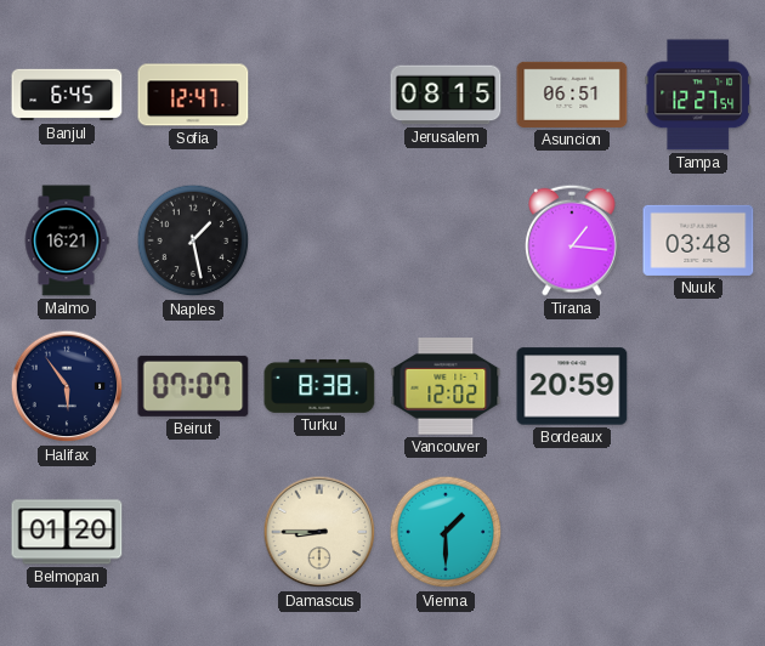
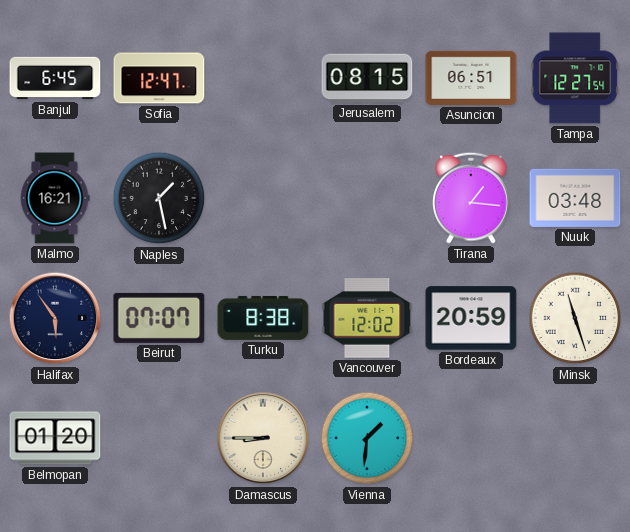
Minsk: none -> 11:27
Vienna: 1:30 -> 1:31
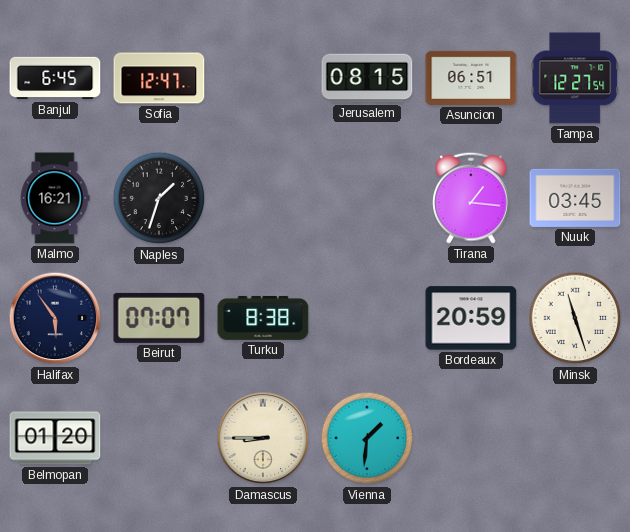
Naples: 1:28 -> 1:33
Nuuk: 03:48 -> 03:45
Vancouver: 12:02 -> none
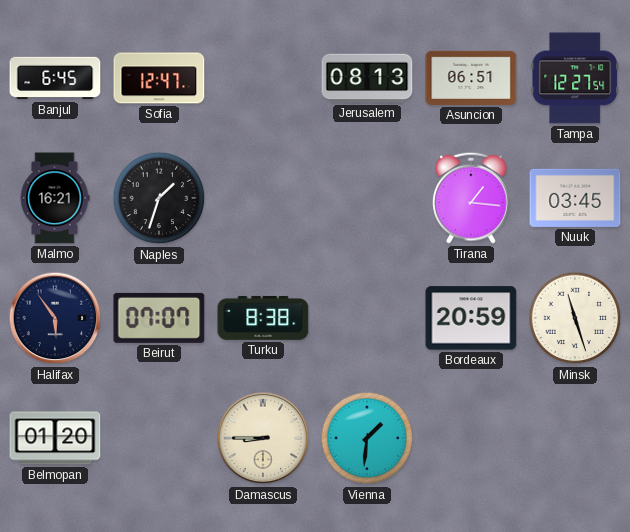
Jerusalem: 08:15 -> 08:13
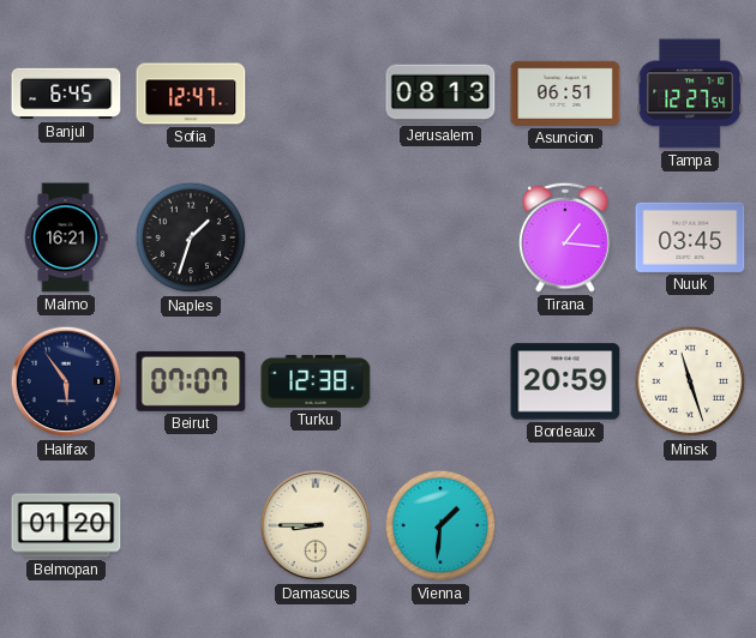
Turku: 8:38 -> 12:38
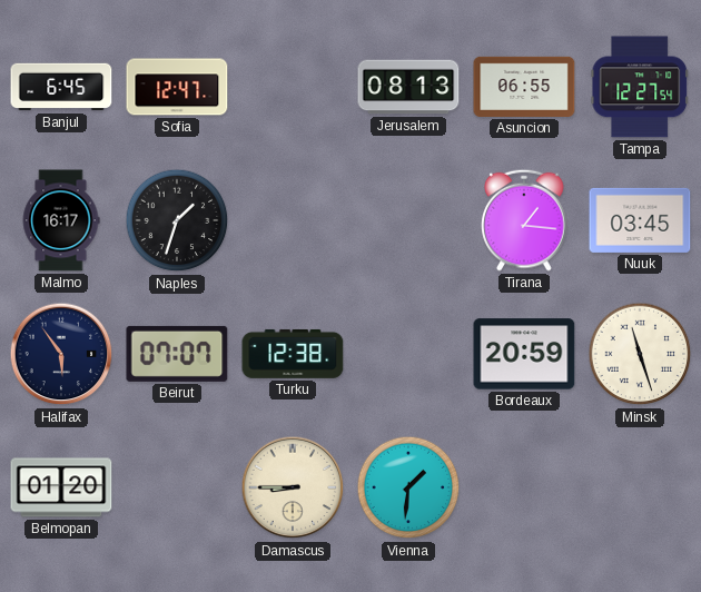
Asuncion: 06:51 -> 06:55
Malmo: 16:21 -> 16:17
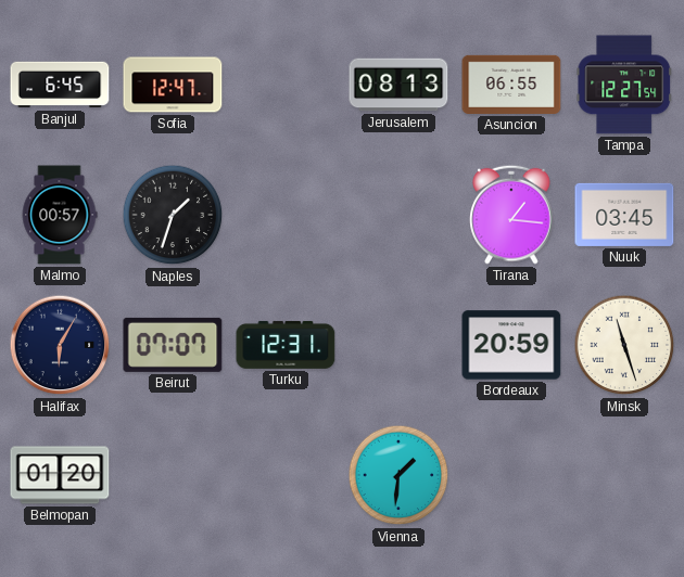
Malmo: 16:17 -> 00:57
Halifax: 5:54 -> 6:05
Turku: 12:38 -> 12:31
Damascus: 8:45 -> none
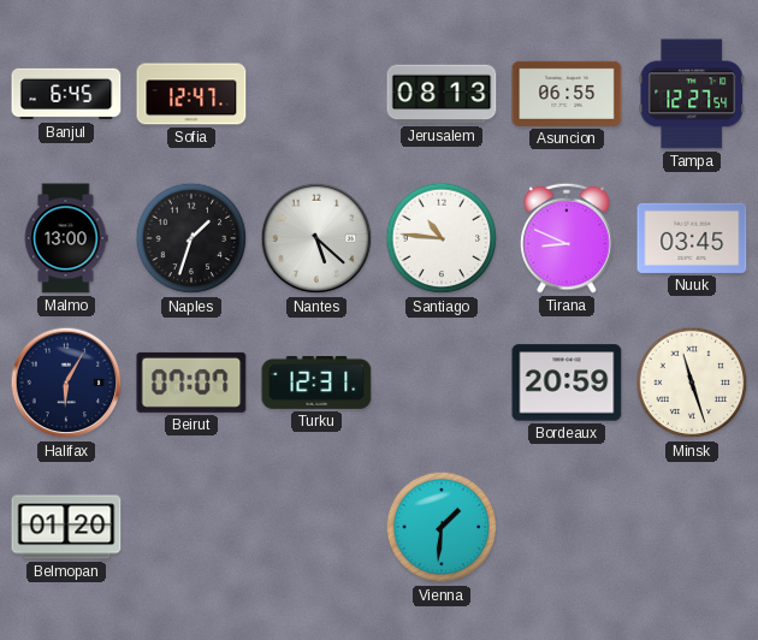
Malmo: 00:57 -> 13:00
Nantes: none -> 5:22
Santiago: none -> 10:46
Tirana: 1:16 -> 8:49
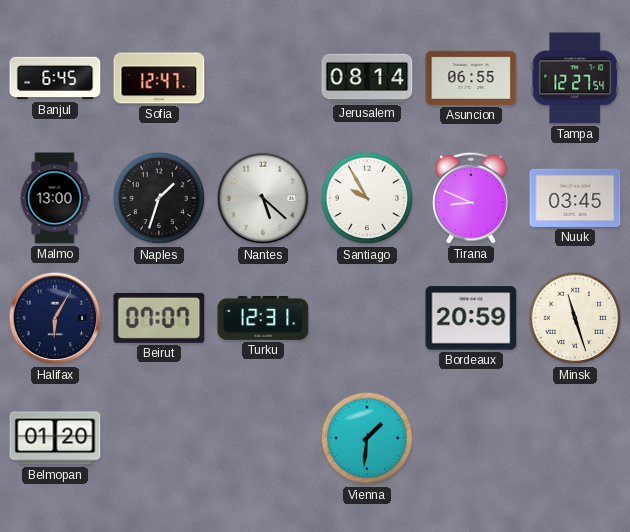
Jerusalem: 08:13 -> 08:14
Santiago: 10:46 -> 9:55
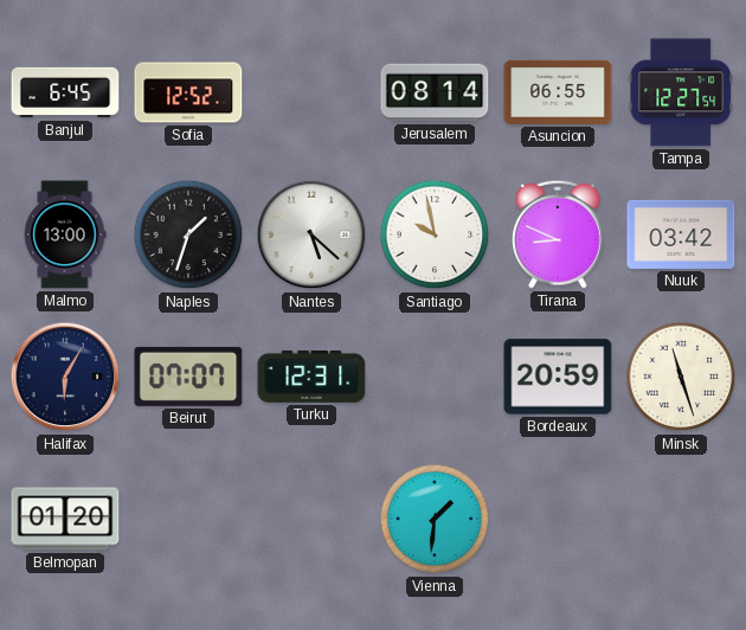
Sofia: 12:47 -> 12:52
Santiago: 9:55 -> 9:58
Nuuk: 03:45 -> 03:42
